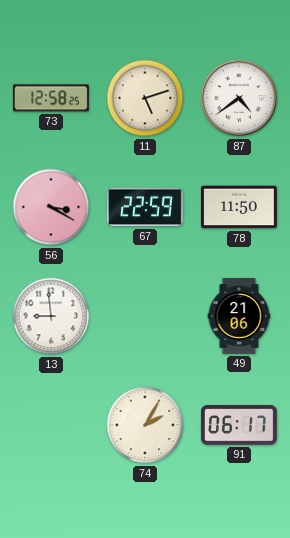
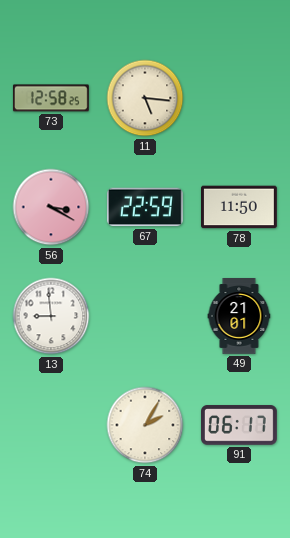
11: 5:12 -> 5:16
87: 4:39 -> none
49: 21:06 -> 21:01
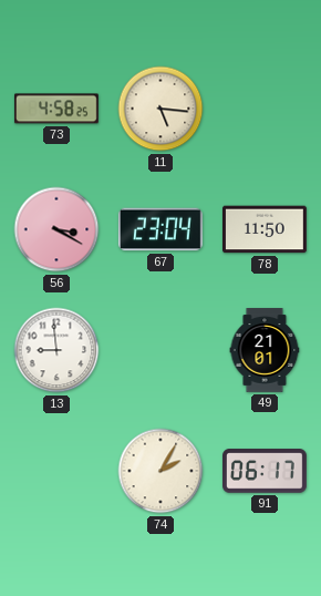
73: 12:58 -> 4:58
67: 22:59 -> 23:04
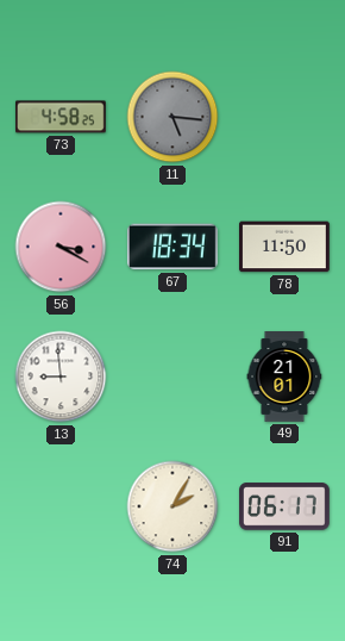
11 dial: cream -> grey
67: 23:04 -> 18:34
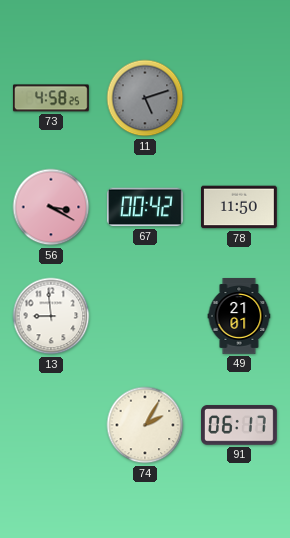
11: 5:16 -> 5:12
67: 18:34 -> 00:42
